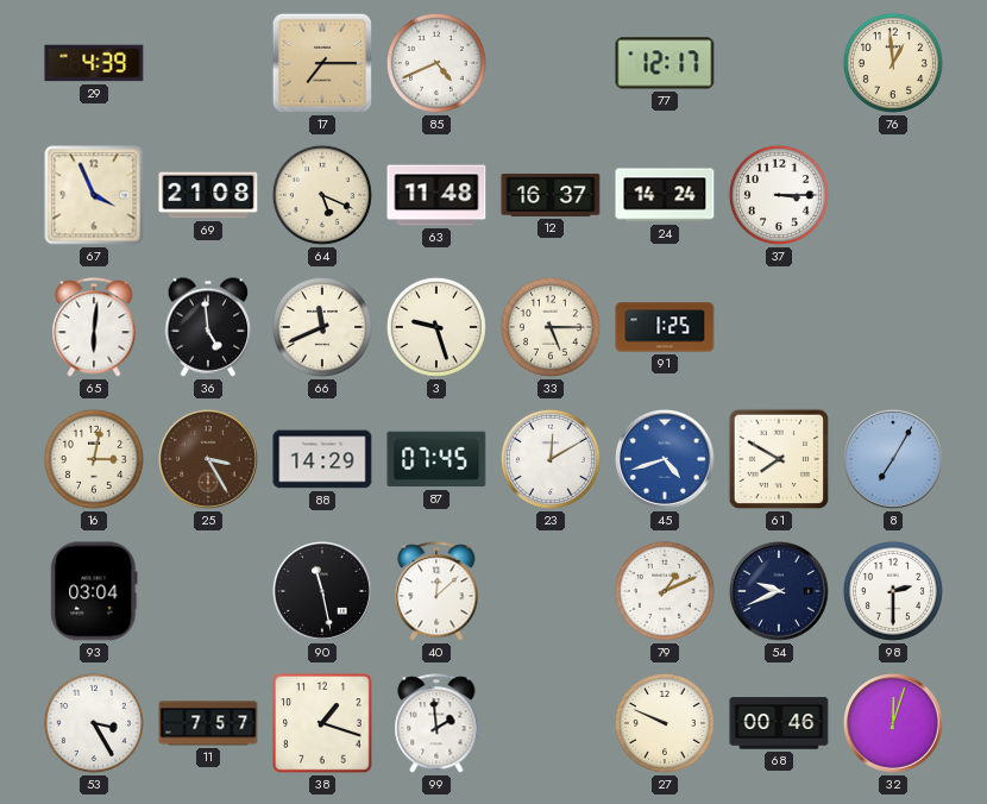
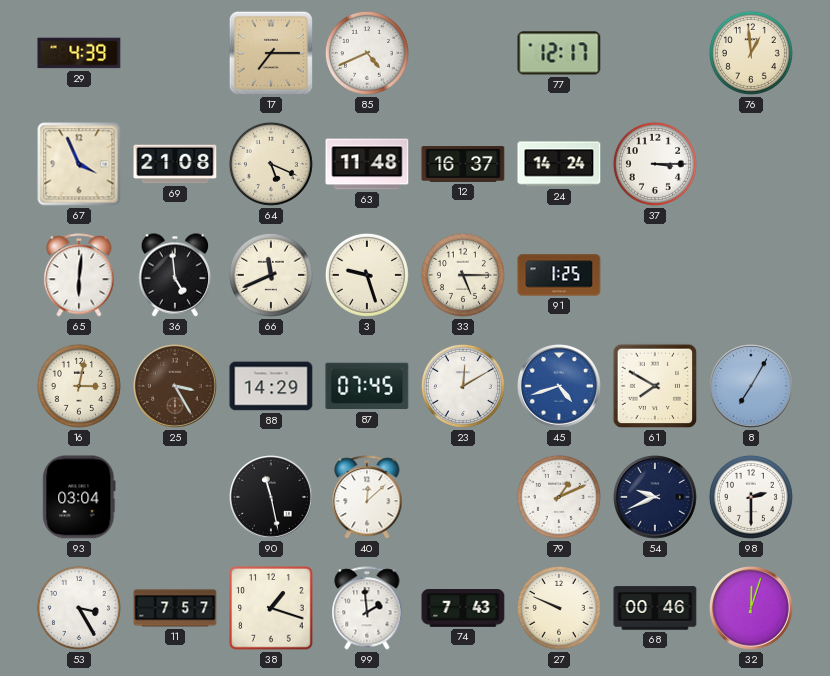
74: none -> 7:43
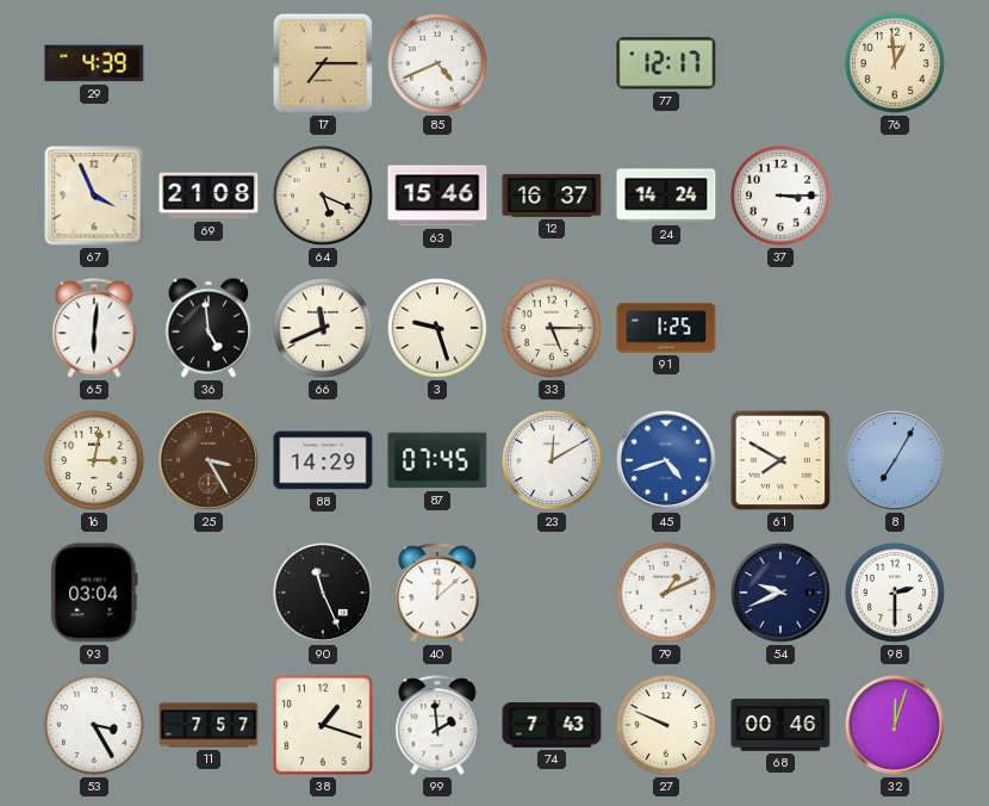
63: 11:48 -> 15:46
90: 11:28 -> 11:26
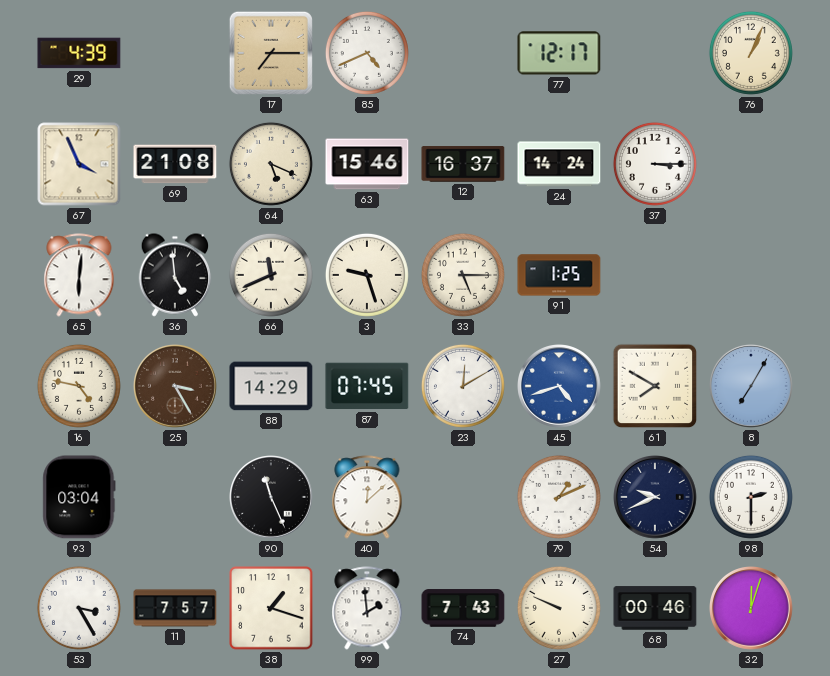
76: 12:59 -> 1:04
16: 3:02 -> 4:47
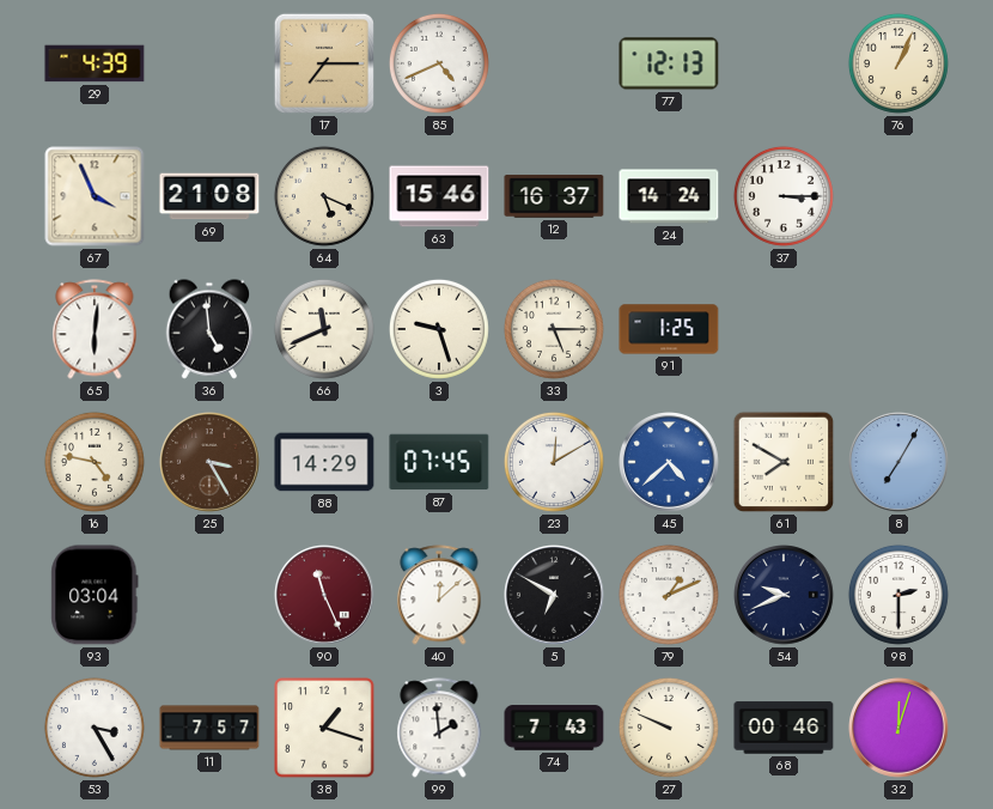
77: 12:17 -> 12:13
45: 4:42 -> 4:38
90 dial: black -> burgundy
5: none -> 6:50
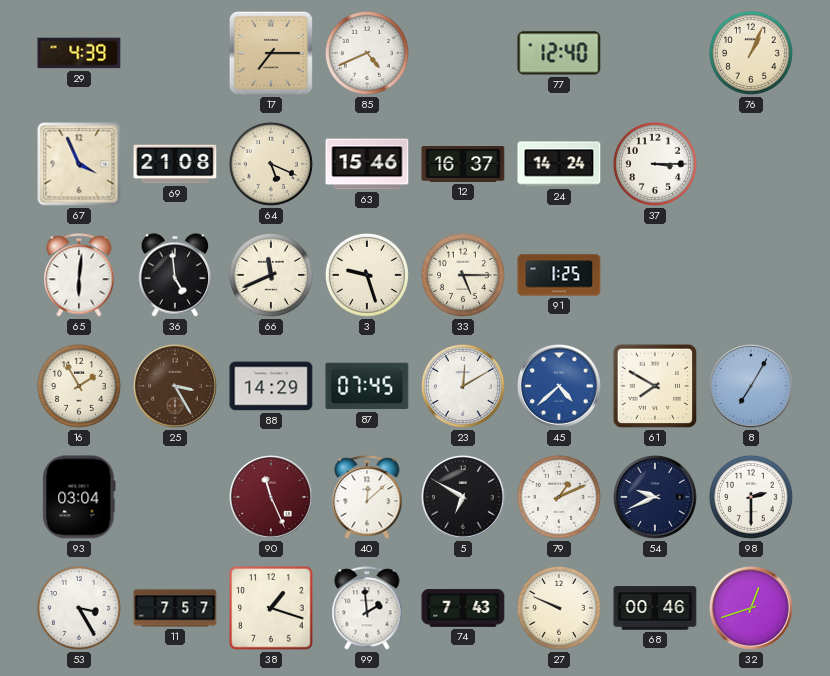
77: 12:13 -> 12:40
16: 4:47 -> 1:55
32: 12:03 -> 12:42
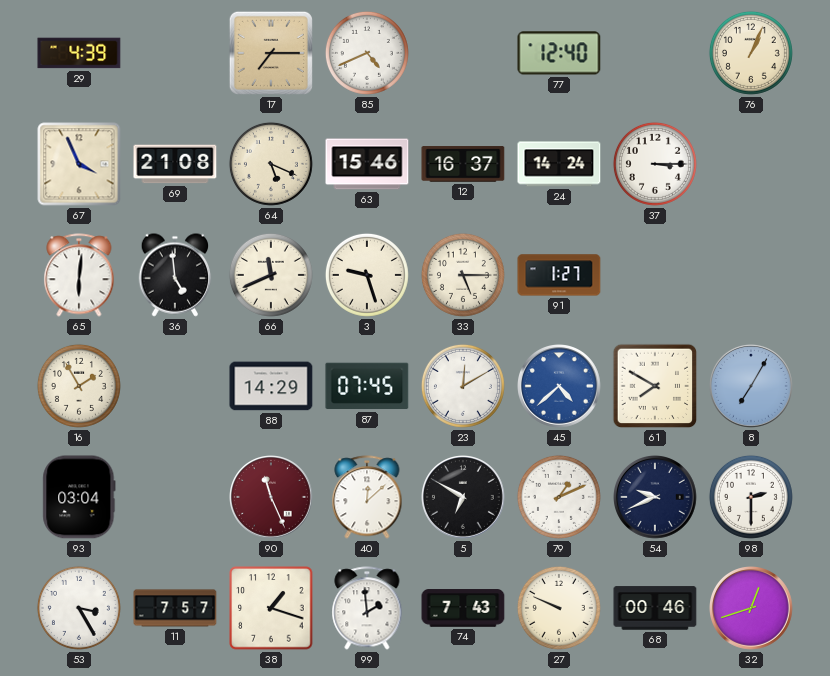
91: 1:25 -> 1:27
25: 3:25 -> none
